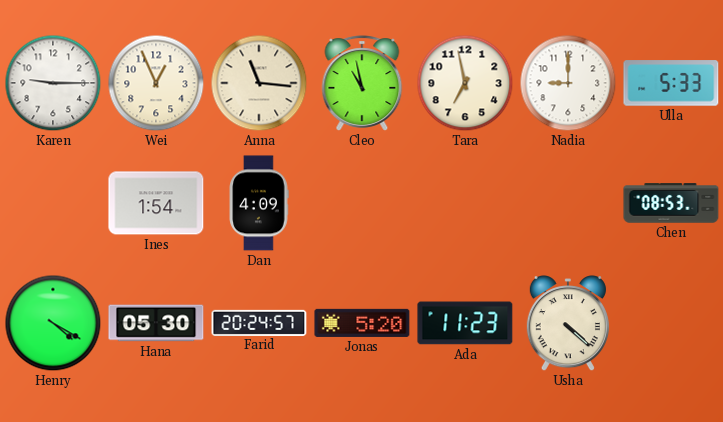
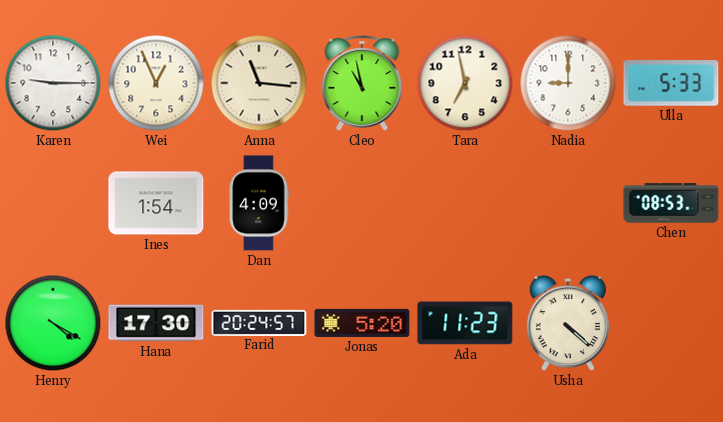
Hana: 05:30 -> 17:30
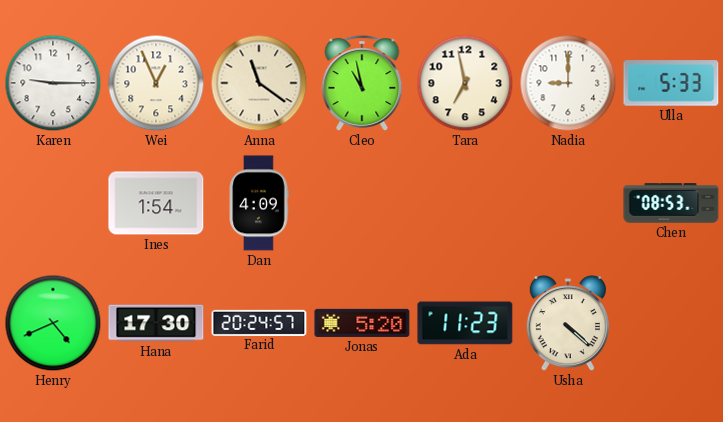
Anna: 11:16 -> 11:21
Henry: 4:20 -> 4:41
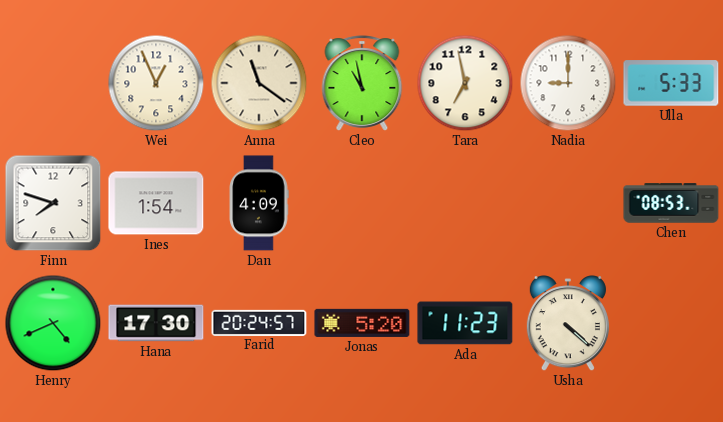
Karen: 9:15 -> none
Finn: none -> 7:48
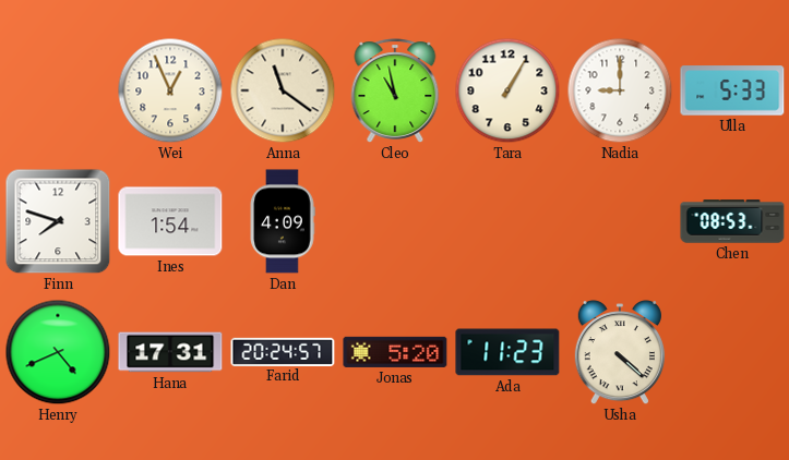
Tara: 6:58 -> 1:05
Hana: 17:30 -> 17:31
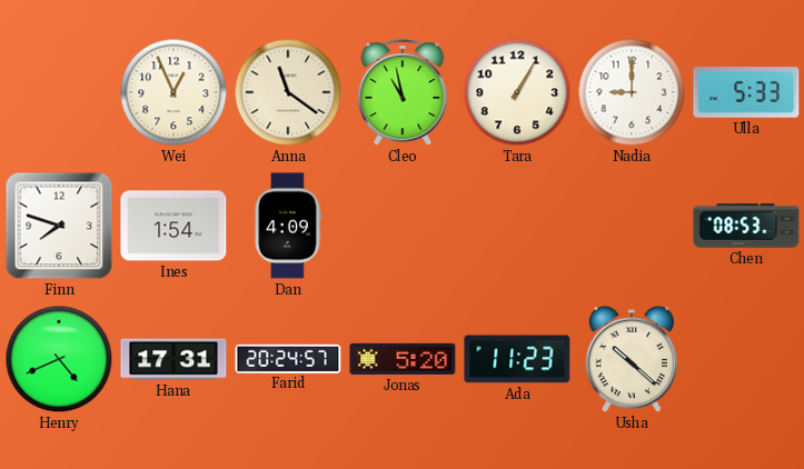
Usha: 4:22 -> 10:22
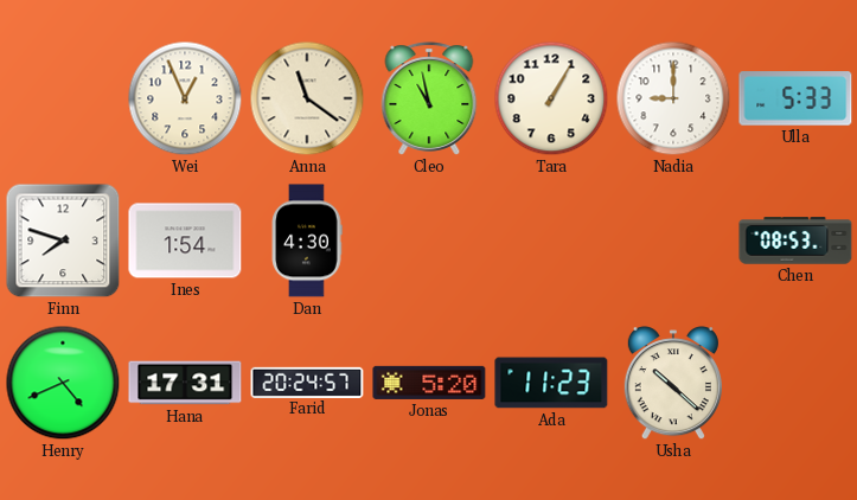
Dan: 4:09 -> 4:30
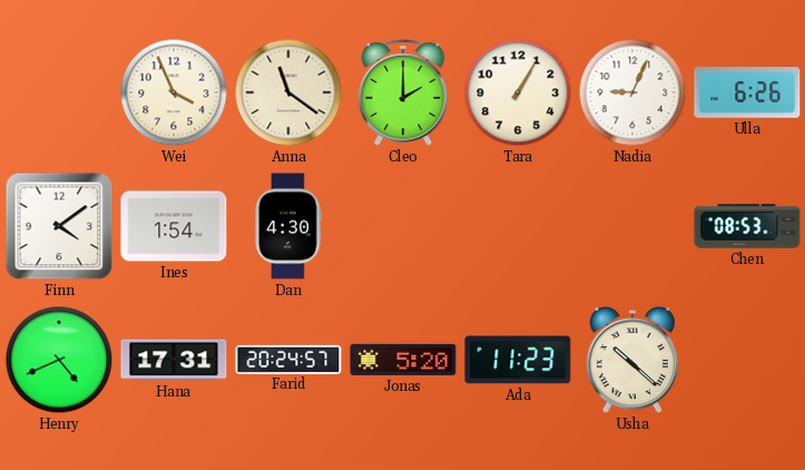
Wei: 12:56 -> 3:56
Cleo: 10:58 -> 2:00
Nadia: 9:00 -> 9:04
Ulla: 5:33 -> 6:26
Finn: 7:48 -> 4:09
